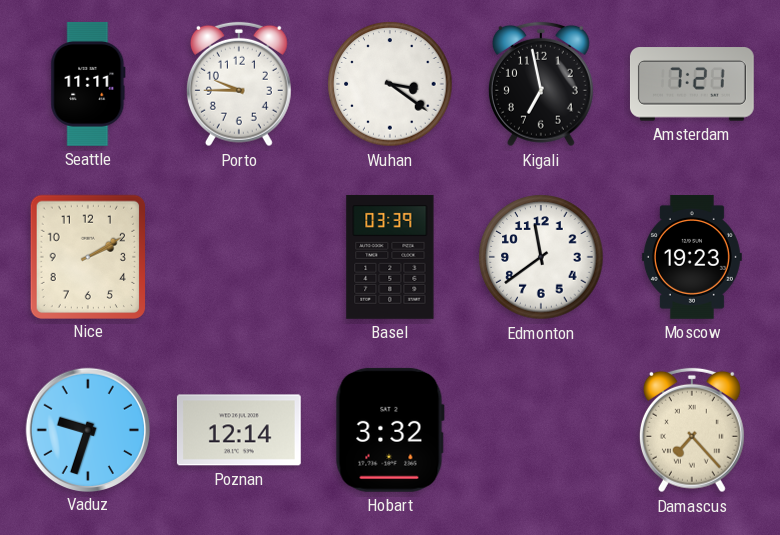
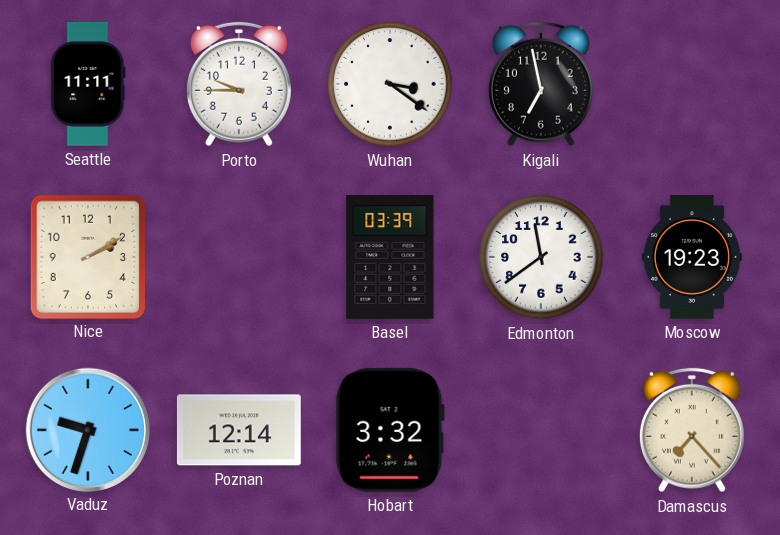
Amsterdam: 7:21 -> none
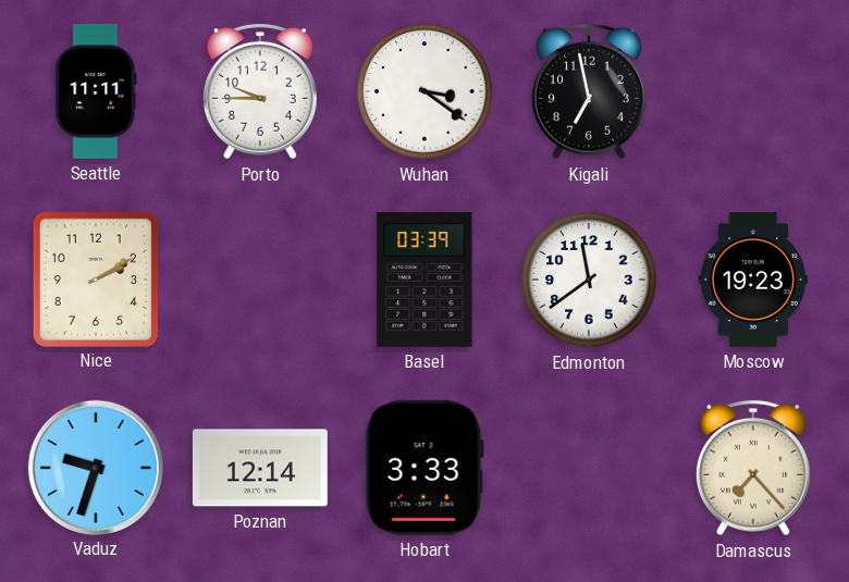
Hobart: 3:32 -> 3:33
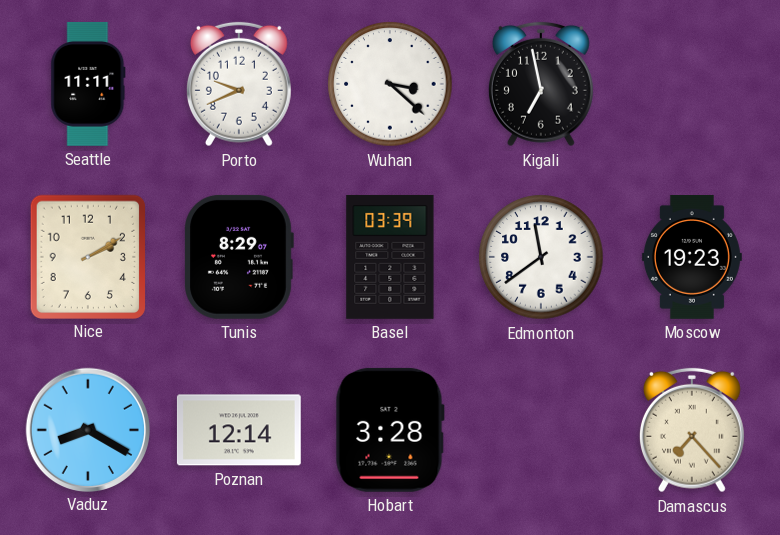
Porto: 9:45 -> 9:41
Wuhan: 3:21 -> 3:22
Tunis: none -> 8:29
Vaduz: 9:33 -> 8:20
Hobart: 3:33 -> 3:28
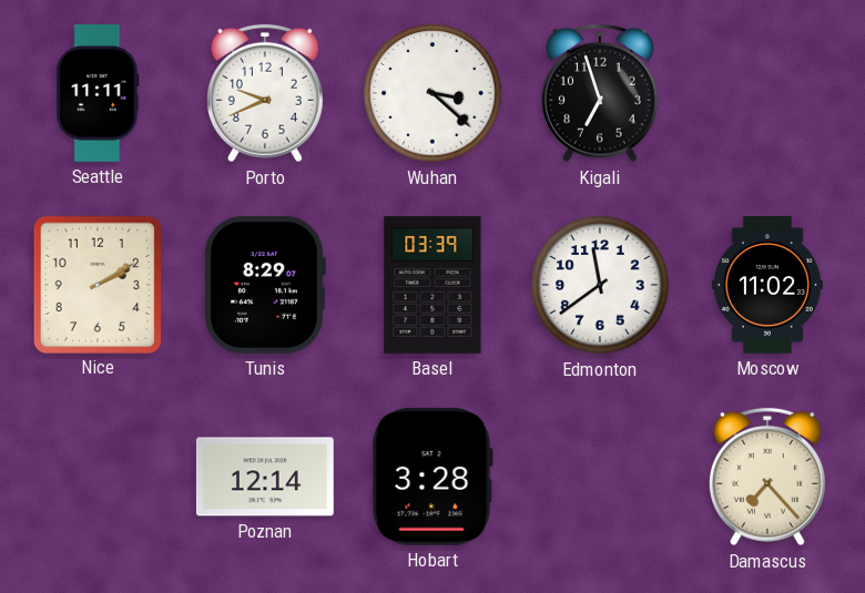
Kigali: 6:58 -> 6:57
Moscow: 19:23 -> 11:02
Vaduz: 8:20 -> none
